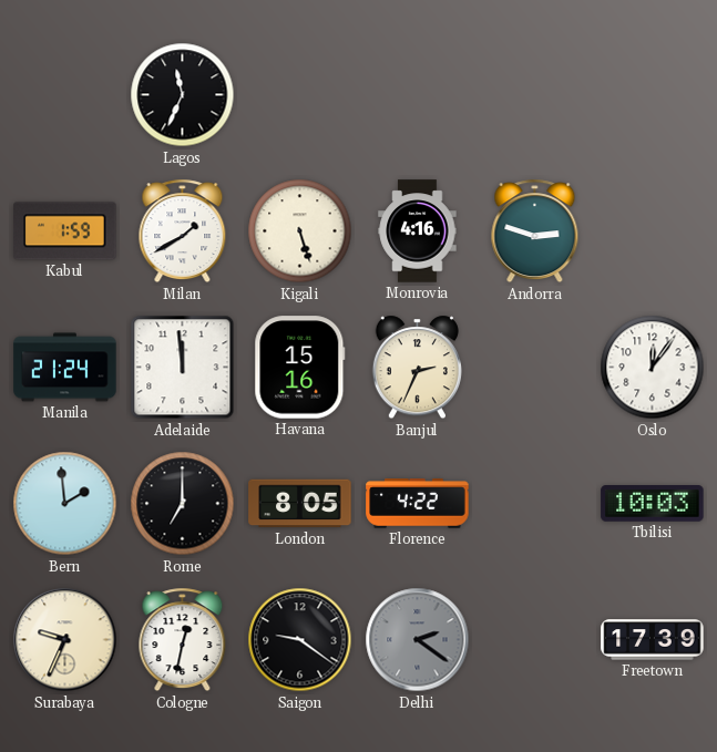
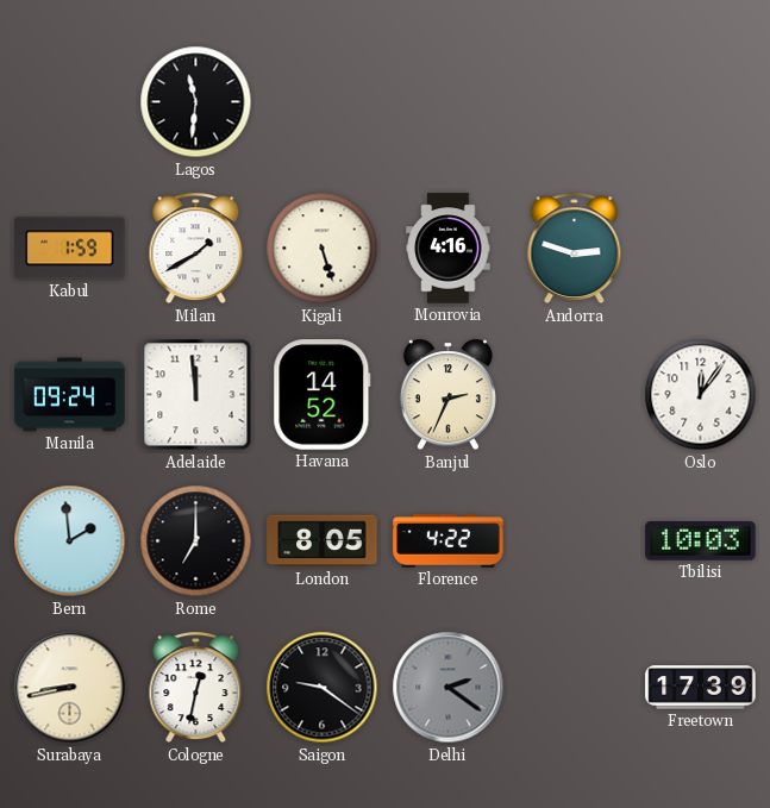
Lagos: 11:34 -> 11:31
Manila: 21:24 -> 09:24
Havana: 15:16 -> 14:52
Surabaya: 9:34 -> 8:43
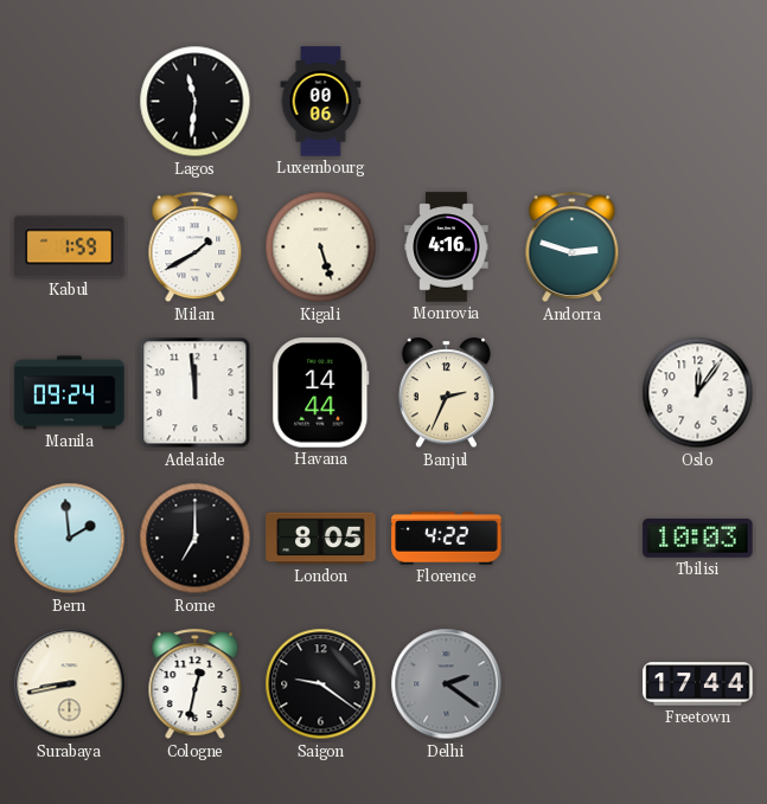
Luxembourg: none -> 00:06
Havana: 14:52 -> 14:44
Freetown: 17:39 -> 17:44
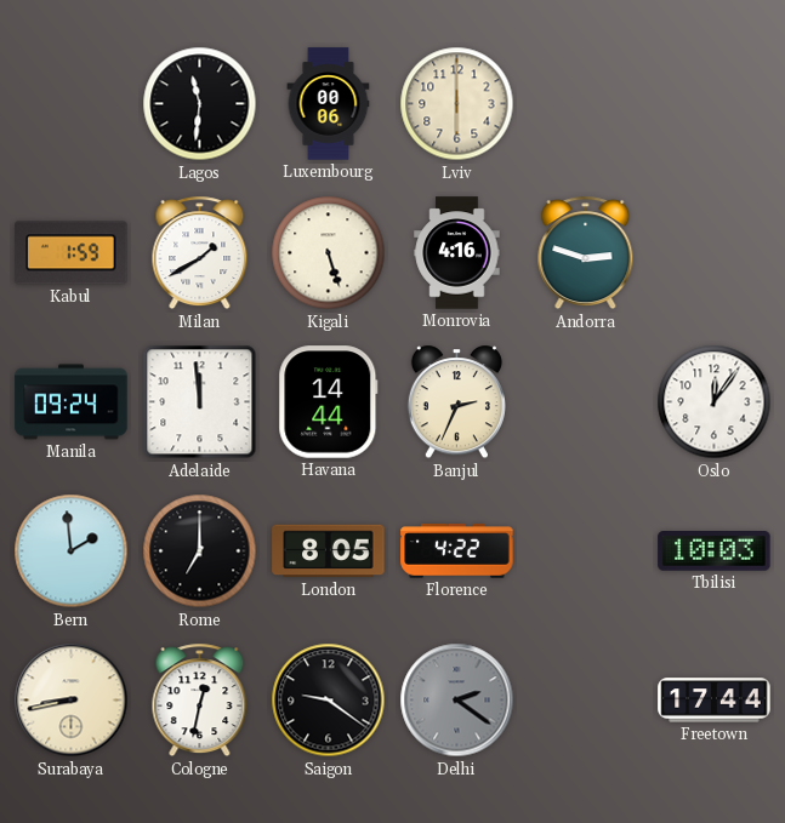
Lviv: none -> 6:00
